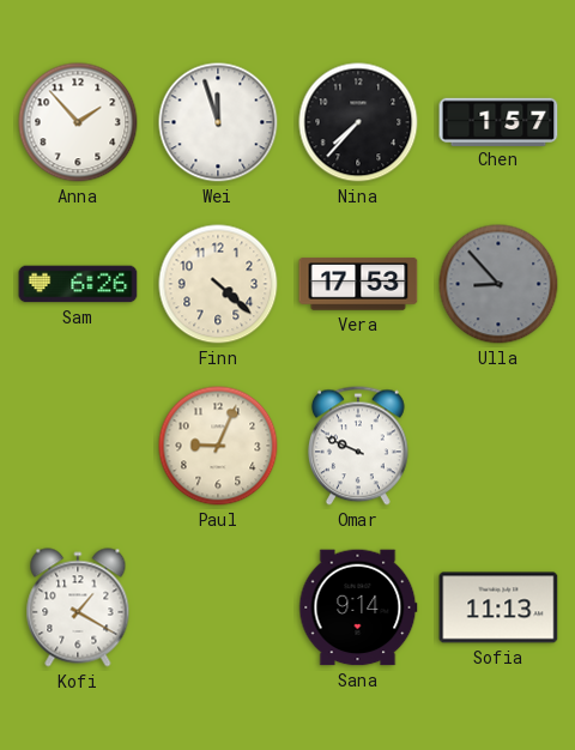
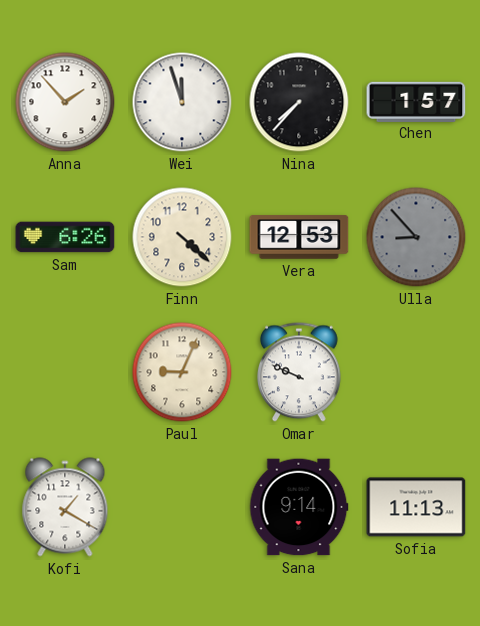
Vera: 17:53 -> 12:53
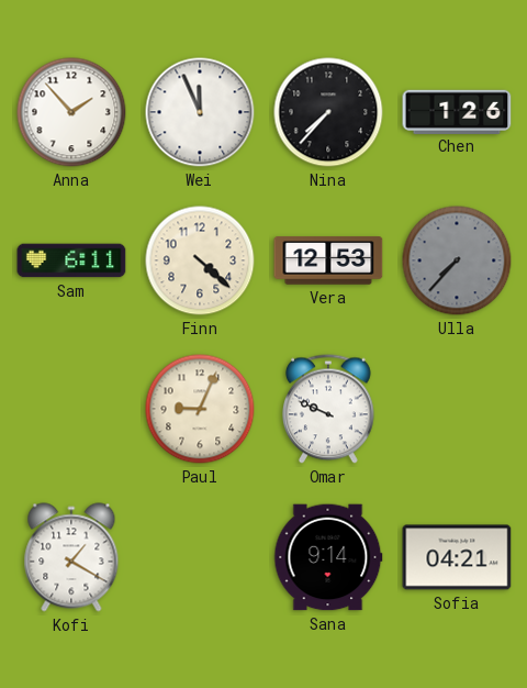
Wei: 11:57 -> 11:56
Chen: 1:57 -> 1:26
Sam: 6:26 -> 6:11
Ulla: 8:53 -> 7:37
Sofia: 11:13 -> 04:21
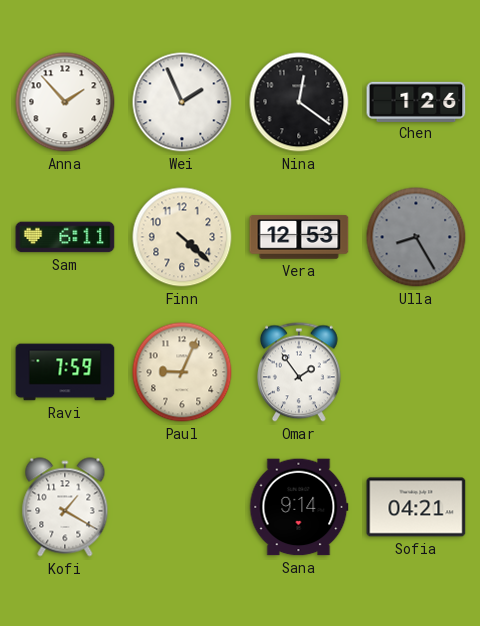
Wei: 11:56 -> 1:56
Nina: 7:37 -> 12:21
Ulla: 7:37 -> 8:25
Ravi: none -> 7:59
Omar: 9:49 -> 1:54
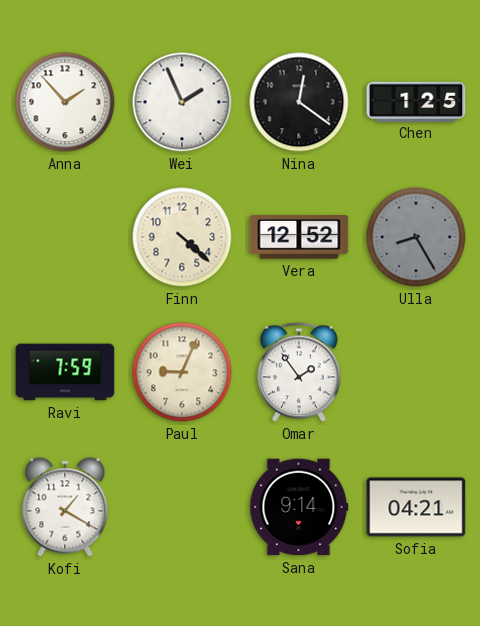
Chen: 1:26 -> 1:25
Sam: 6:11 -> none
Vera: 12:53 -> 12:52
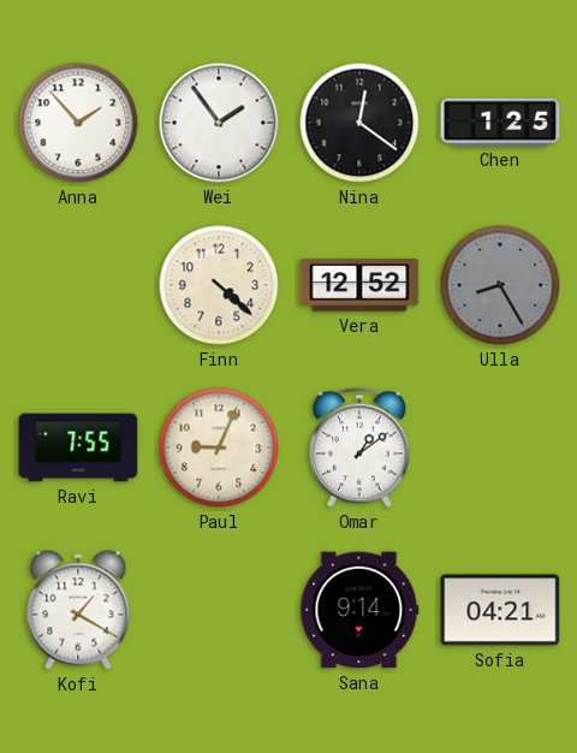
Wei: 1:56 -> 1:54
Ravi: 7:59 -> 7:55
Omar: 1:54 -> 1:09
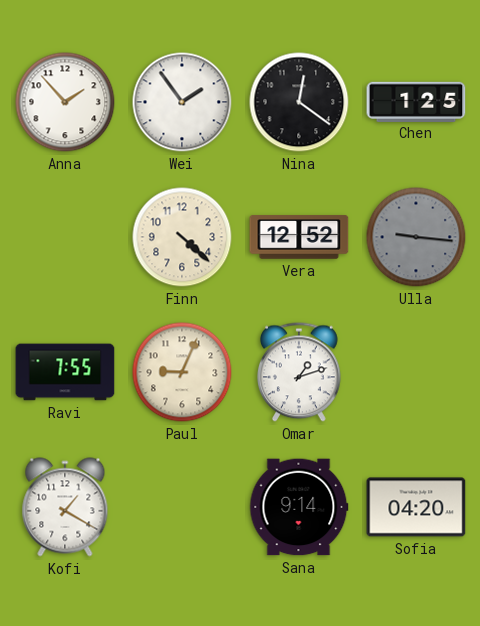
Ulla: 8:25 -> 9:16
Omar: 1:09 -> 1:12
Sofia: 04:21 -> 04:20
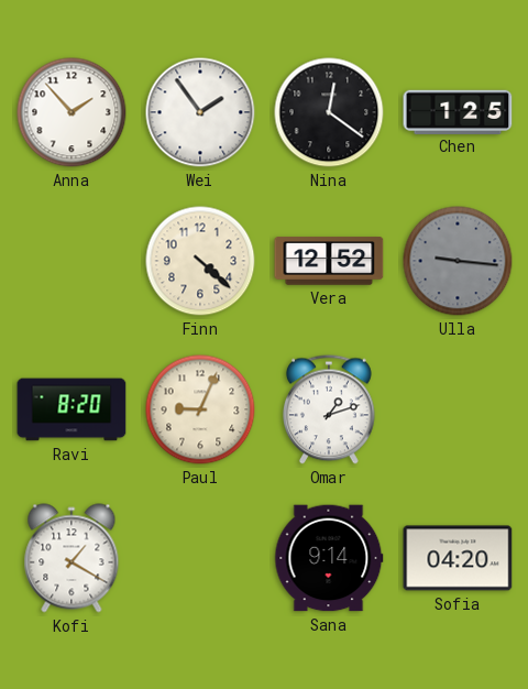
Ravi: 7:55 -> 8:20
